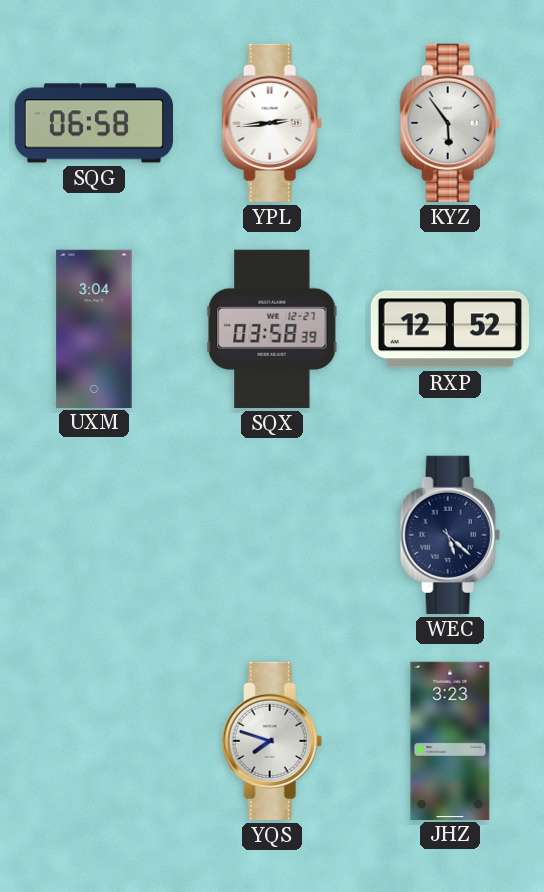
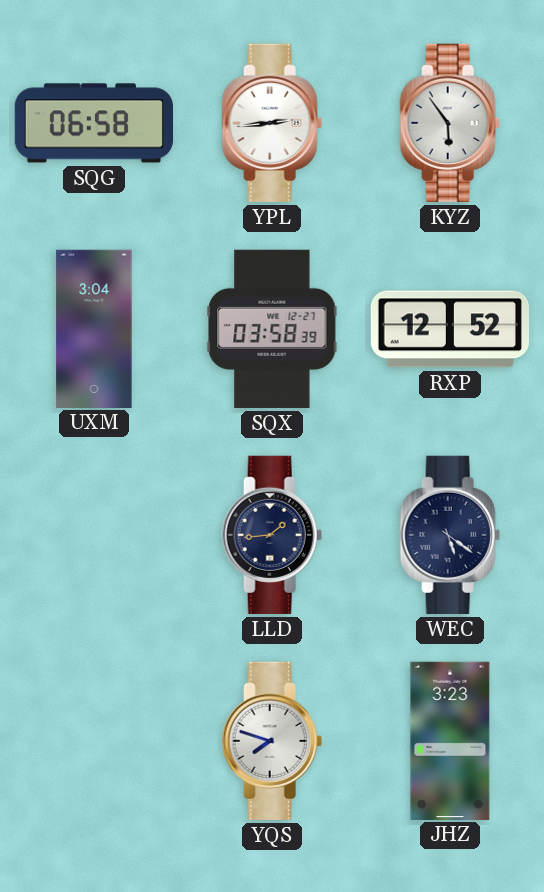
LLD: none -> 1:44
WEC: 5:22 -> 5:21
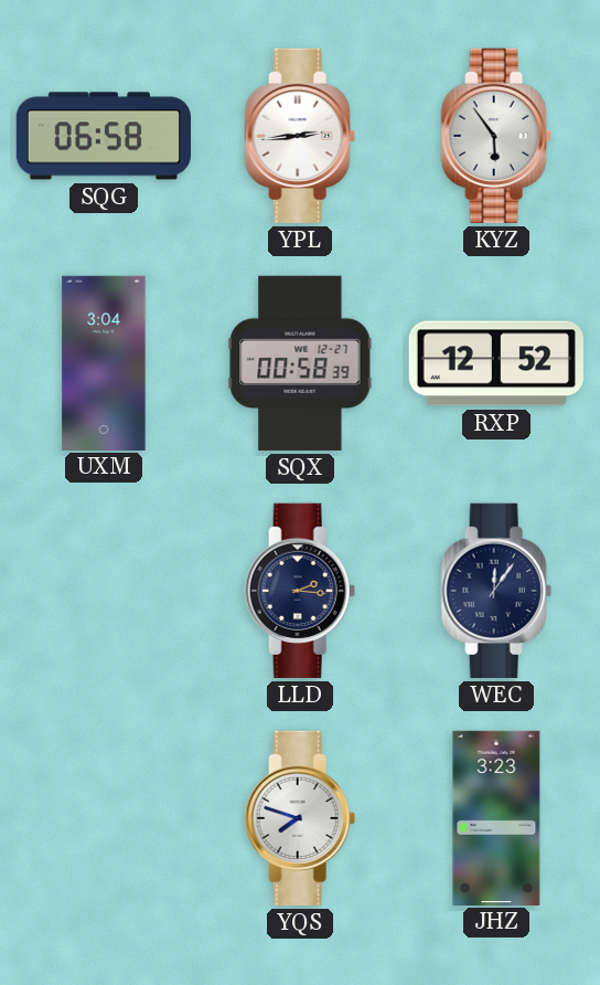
SQX: 03:58 -> 00:58
LLD: 1:44 -> 2:16
WEC: 5:21 -> 12:06
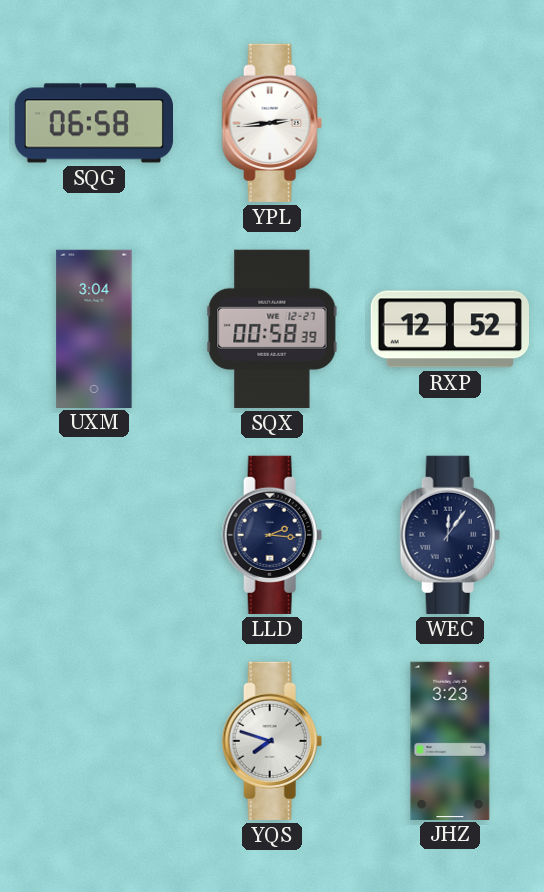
KYZ: 5:54 -> none
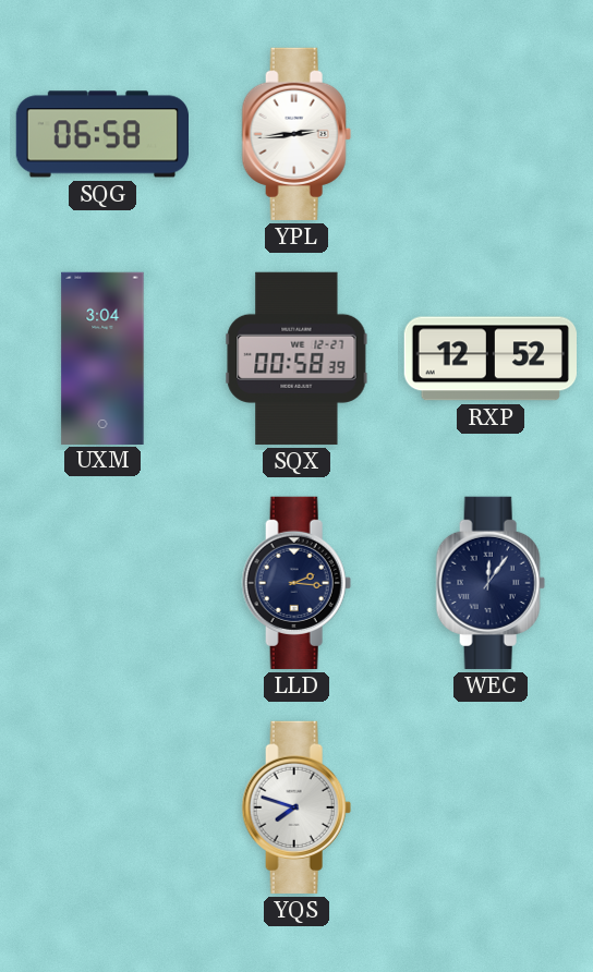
JHZ: 3:23 -> none
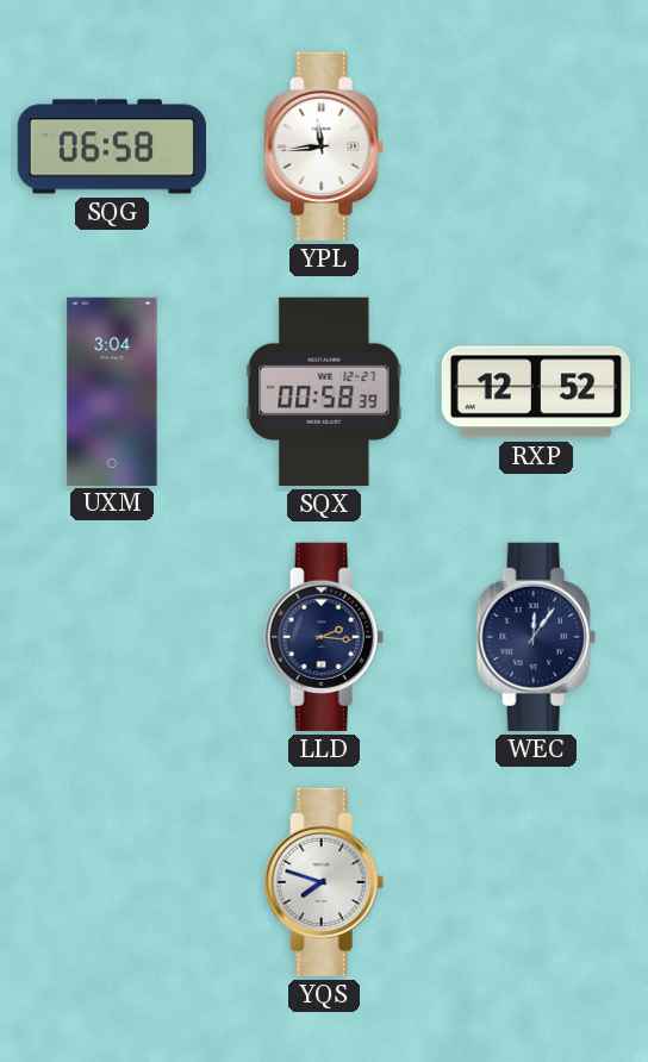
YPL: 2:44 -> 11:44
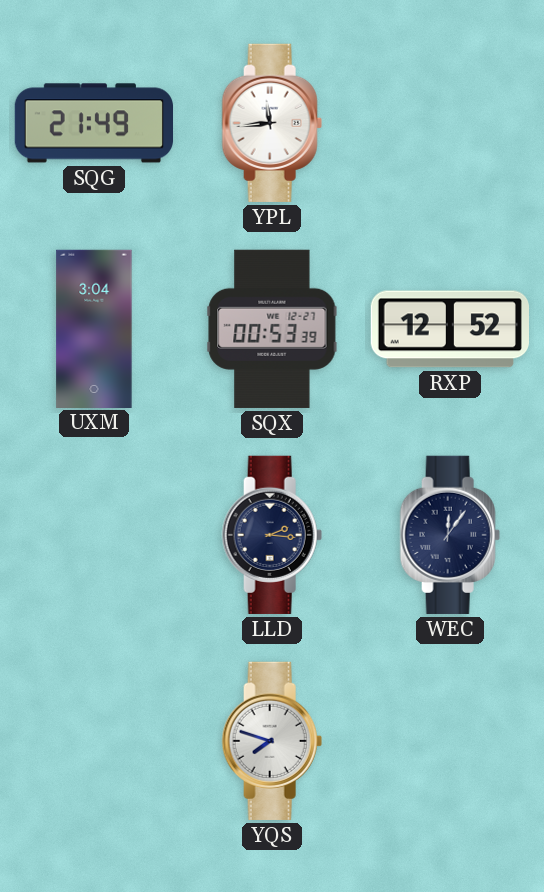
SQG: 06:58 -> 21:49
SQX: 00:58 -> 00:53
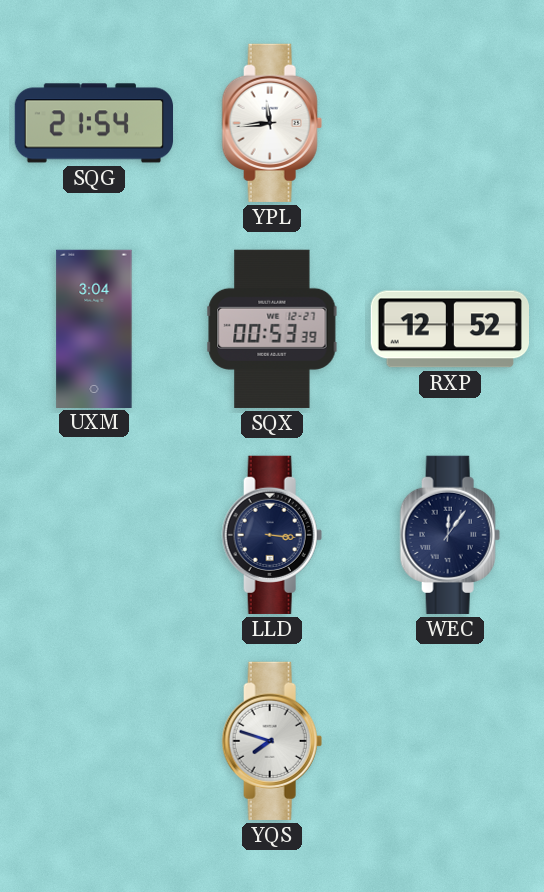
SQG: 21:49 -> 21:54
LLD: 2:16 -> 3:16
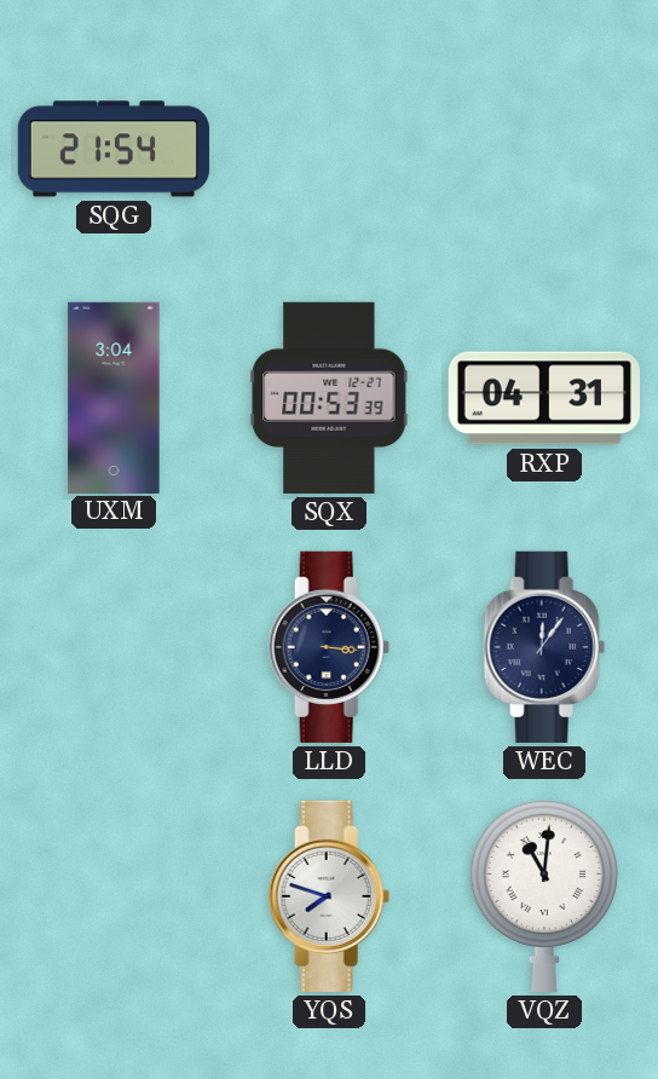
YPL: 11:44 -> none
RXP: 12:52 -> 04:31
VQZ: none -> 11:01
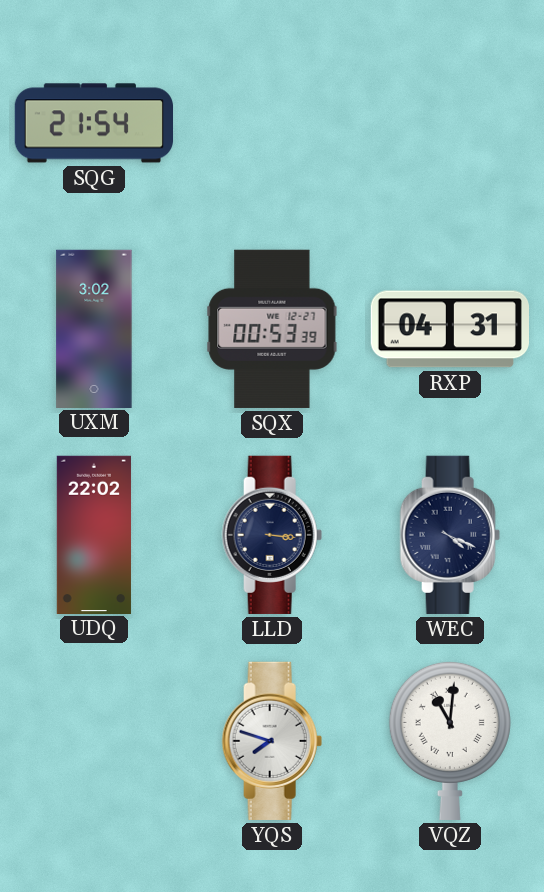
UXM: 3:04 -> 3:02
UDQ: none -> 22:02
WEC: 12:06 -> 4:19
